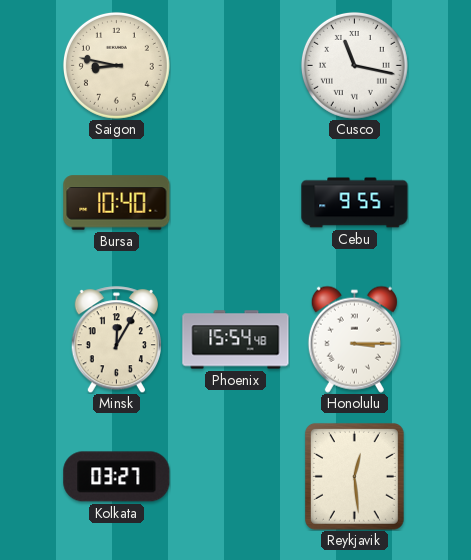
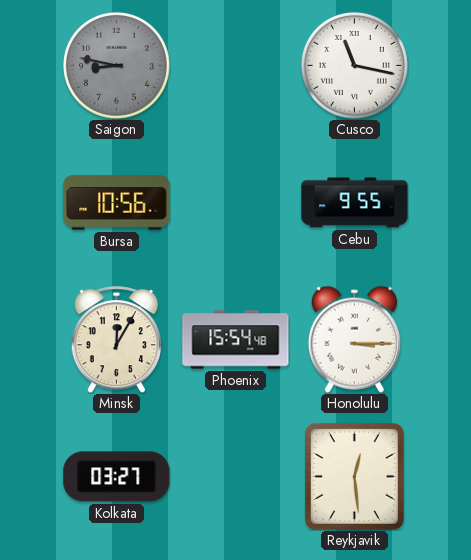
Saigon dial: cream -> grey
Bursa: 10:40 -> 10:56
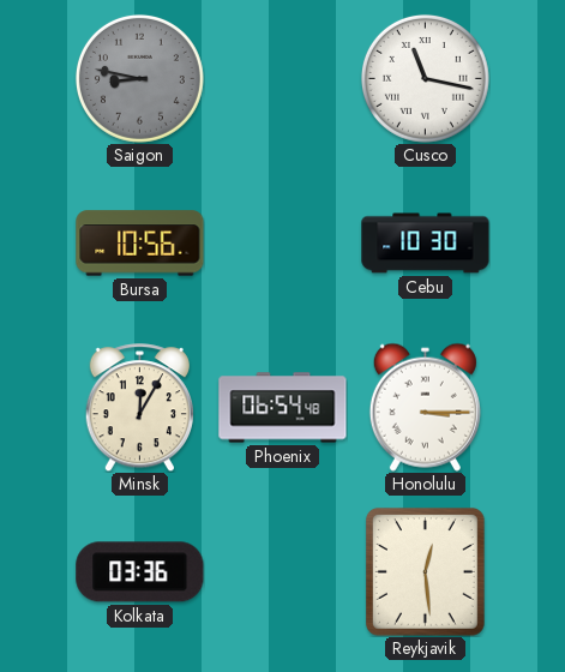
Cebu: 9:55 -> 10:30
Phoenix: 15:54 -> 06:54
Kolkata: 03:27 -> 03:36
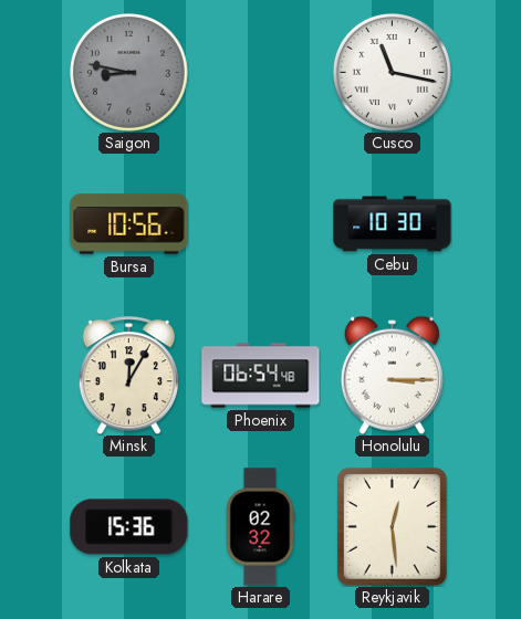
Kolkata: 03:36 -> 15:36
Harare: none -> 02:32
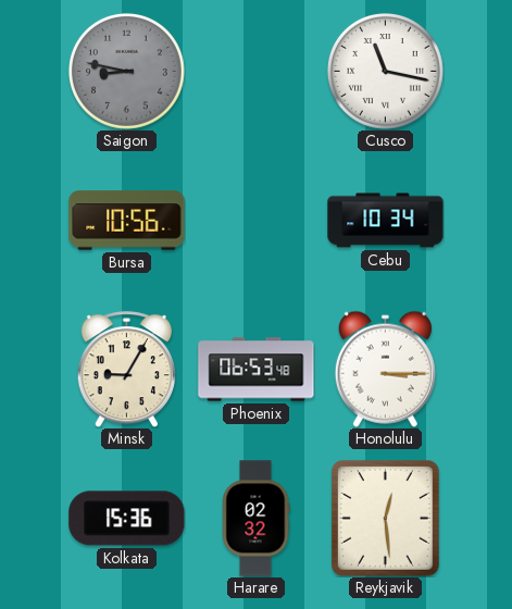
Cebu: 10:30 -> 10:34
Minsk: 12:05 -> 9:05
Phoenix: 06:54 -> 06:53
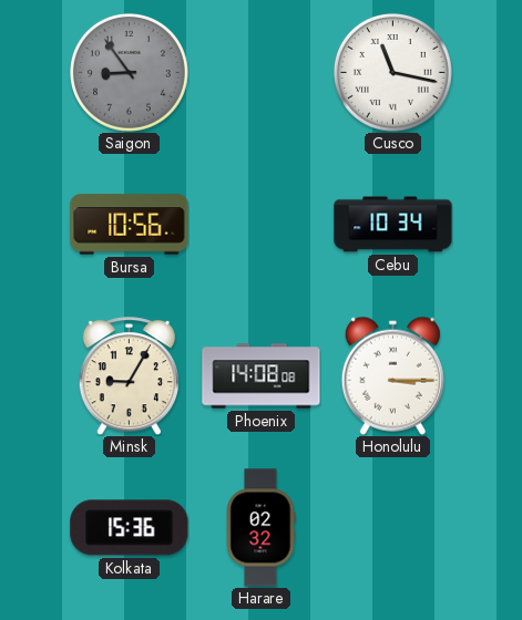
Saigon: 8:47 -> 8:54
Phoenix: 06:53 -> 14:08
Reykjavik: 12:29 -> none
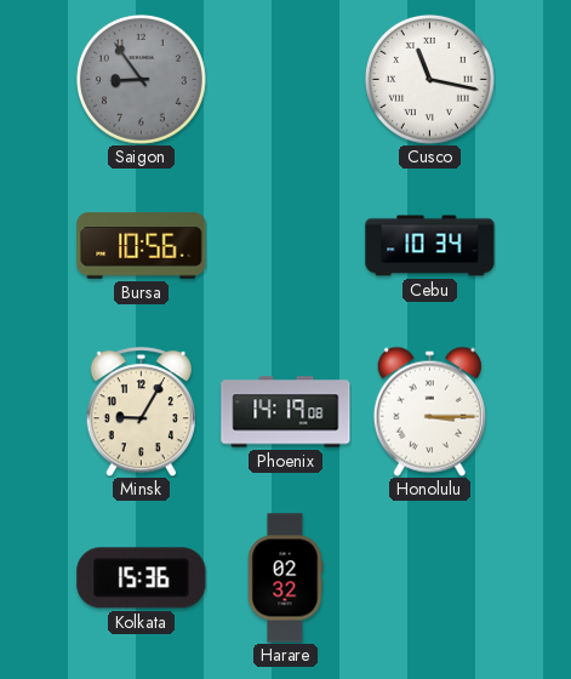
Phoenix: 14:08 -> 14:19
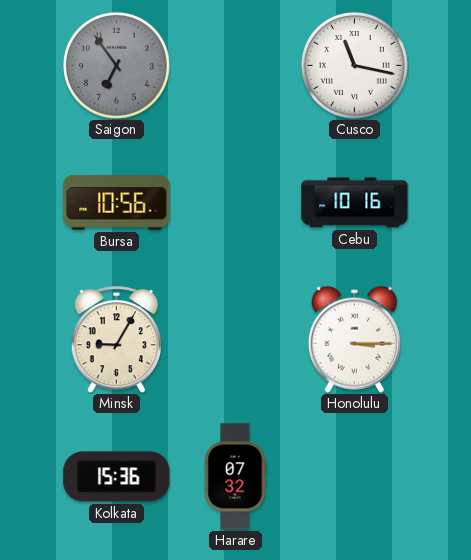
Saigon: 8:54 -> 6:54
Cebu: 10:34 -> 10:16
Phoenix: 14:19 -> none
Harare: 02:32 -> 07:32
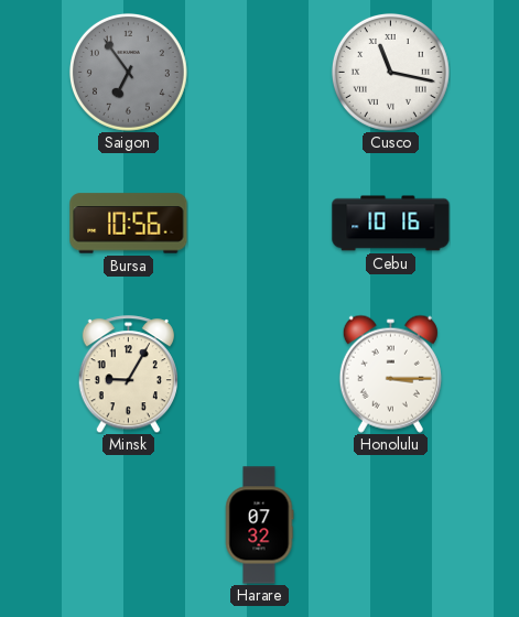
Kolkata: 15:36 -> none
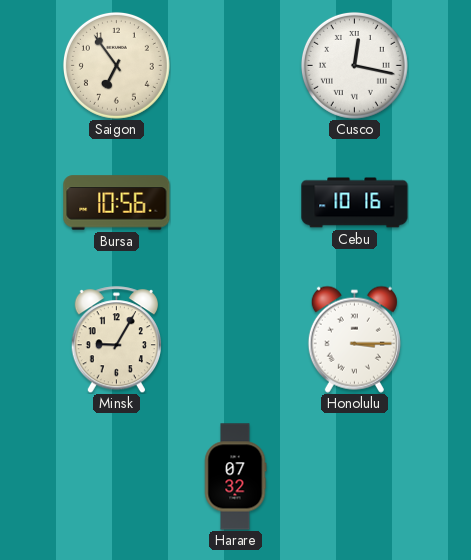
Saigon dial: grey -> cream
Cusco: 11:17 -> 12:17
